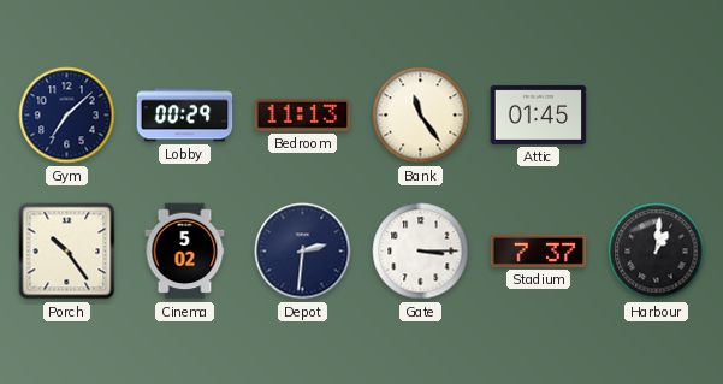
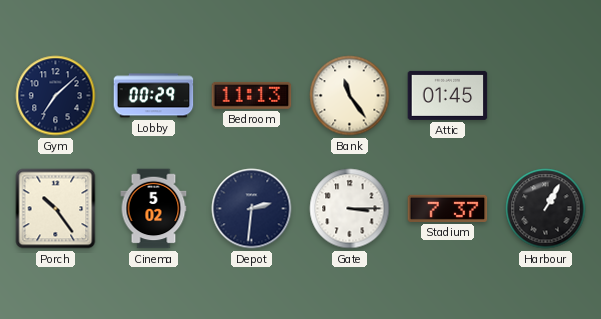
Harbour: 1:01 -> 1:05
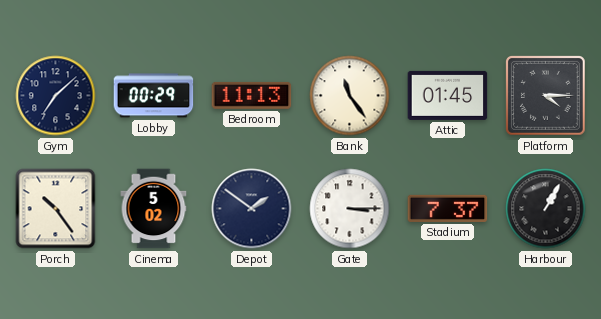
Platform: none -> 4:15
Depot: 2:31 -> 1:51
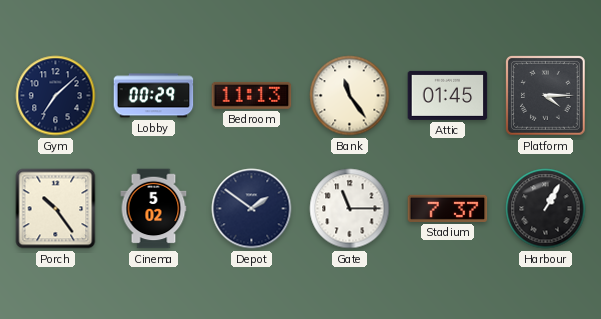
Gate: 3:15 -> 11:15
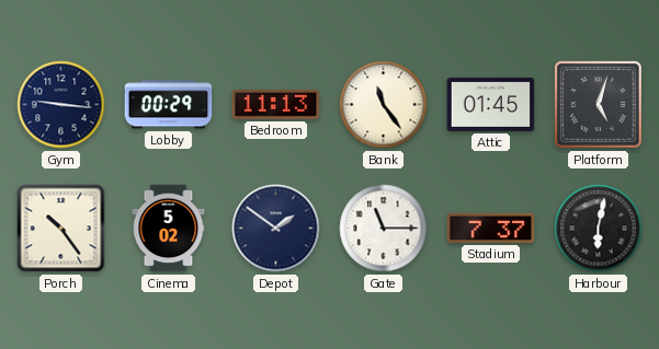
Gym: 7:08 -> 9:16
Platform: 4:15 -> 5:03
Harbour: 1:05 -> 6:02
